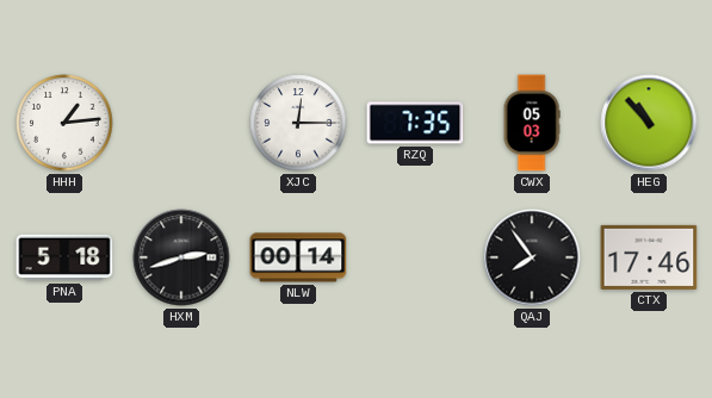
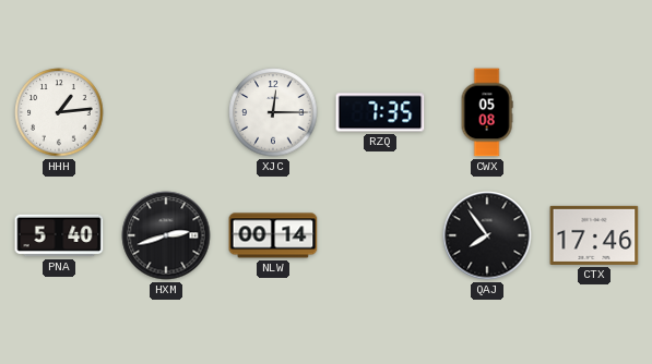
CWX: 05:03 -> 05:08
HEG: 10:53 -> none
PNA: 5:18 -> 5:40
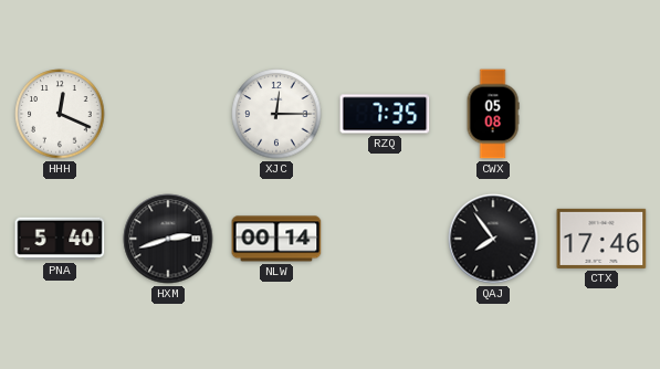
HHH: 1:14 -> 12:19
